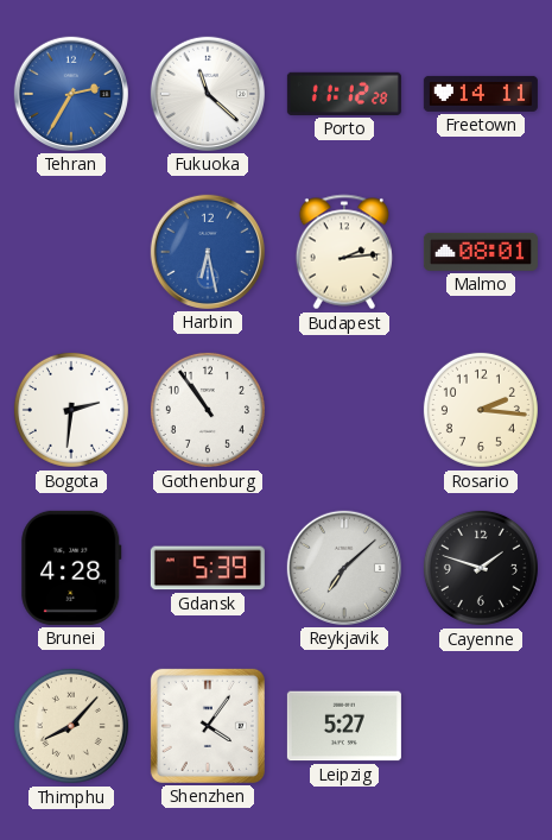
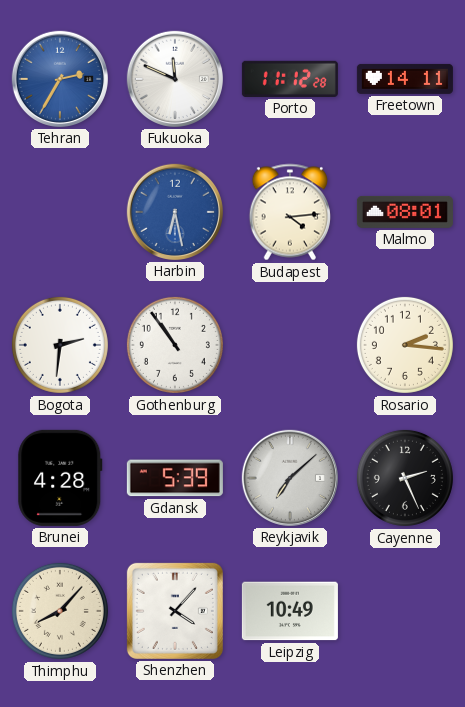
Fukuoka: 11:22 -> 11:49
Budapest: 2:14 -> 4:14
Cayenne: 1:48 -> 2:26
Shenzhen: 4:06 -> 4:07
Leipzig: 5:27 -> 10:49
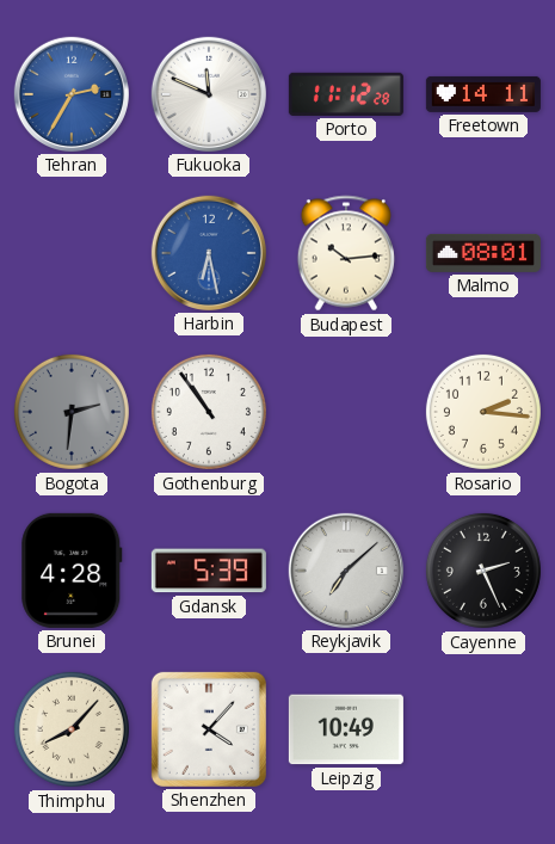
Budapest: 4:14 -> 10:14
Bogota dial: white -> grey
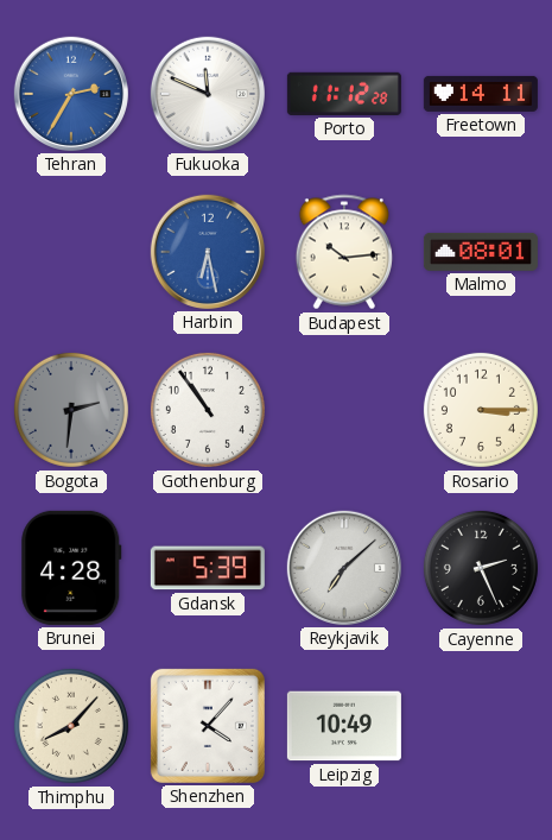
Rosario: 2:16 -> 3:15
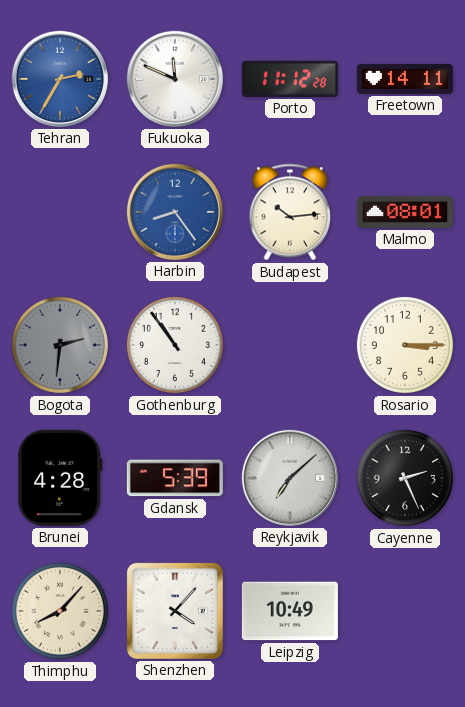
Harbin: 6:28 -> 8:24
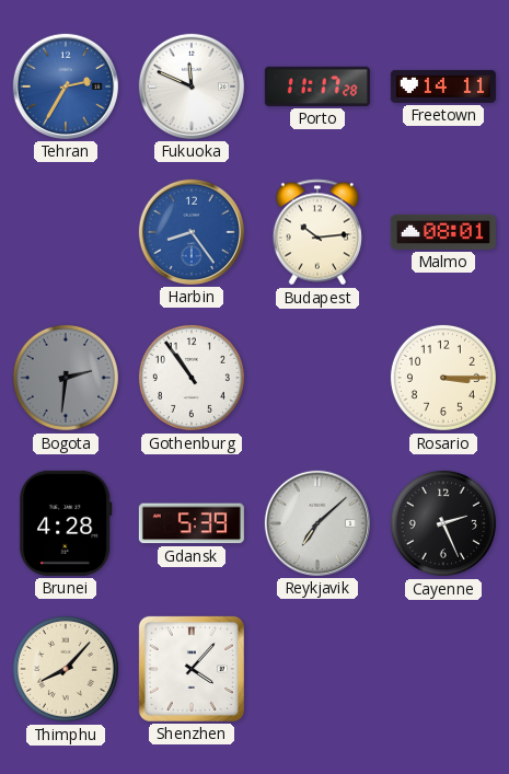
Porto: 11:12 -> 11:17
Leipzig: 10:49 -> none
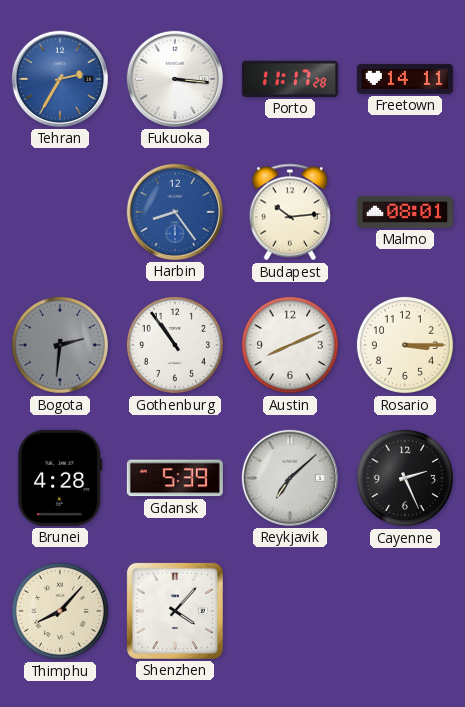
Fukuoka: 11:49 -> 3:16
Austin: none -> 8:11
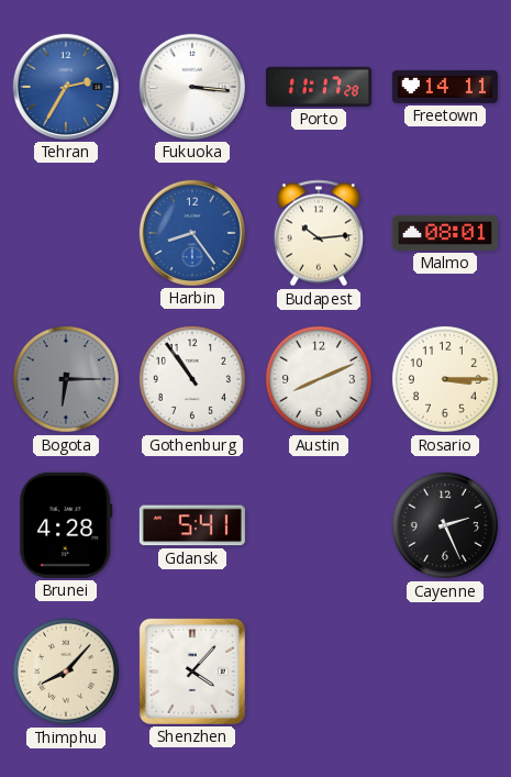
Bogota: 2:31 -> 6:15
Gdansk: 5:39 -> 5:41
Reykjavik: 7:08 -> none
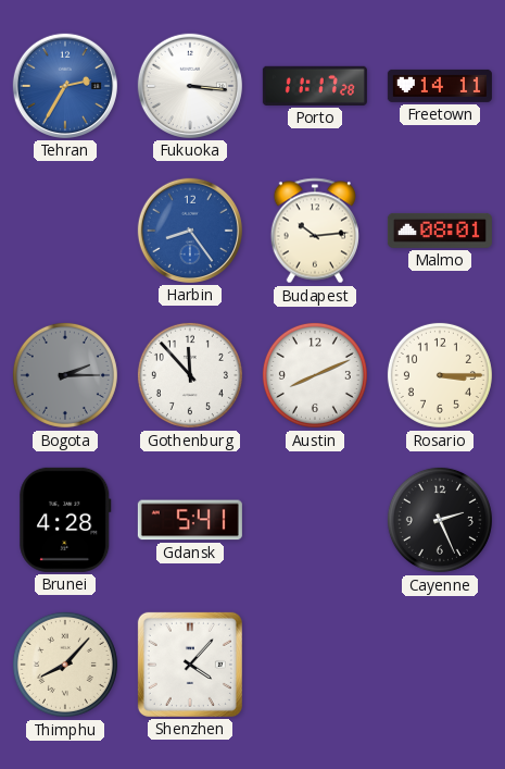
Bogota: 6:15 -> 2:15
Gothenburg: 10:54 -> 11:53
